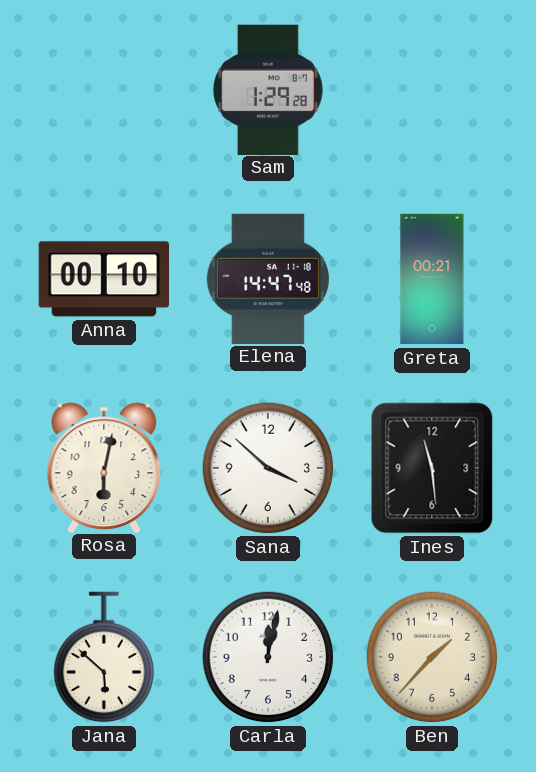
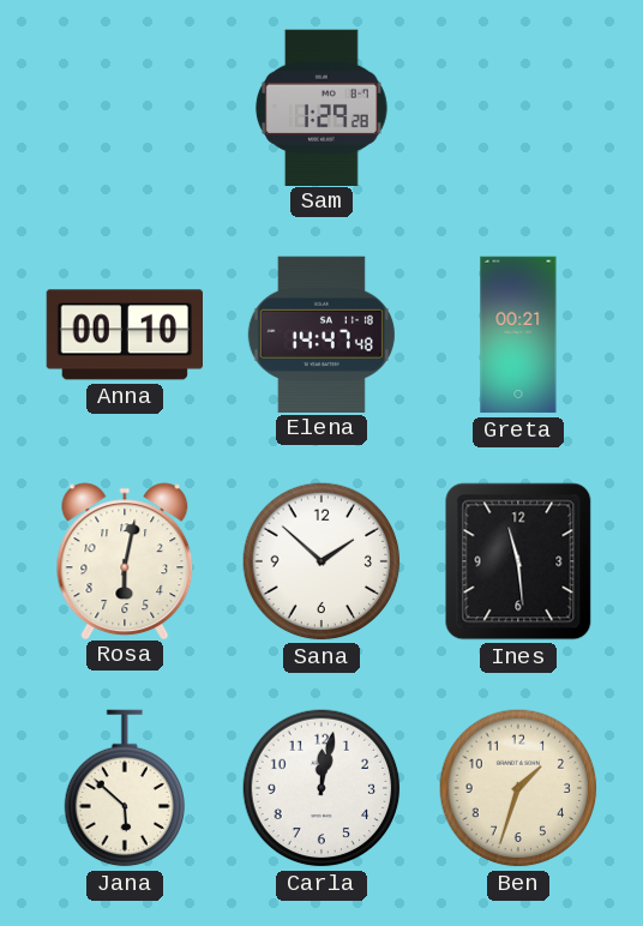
Sana: 3:52 -> 1:52
Ben: 1:37 -> 1:33
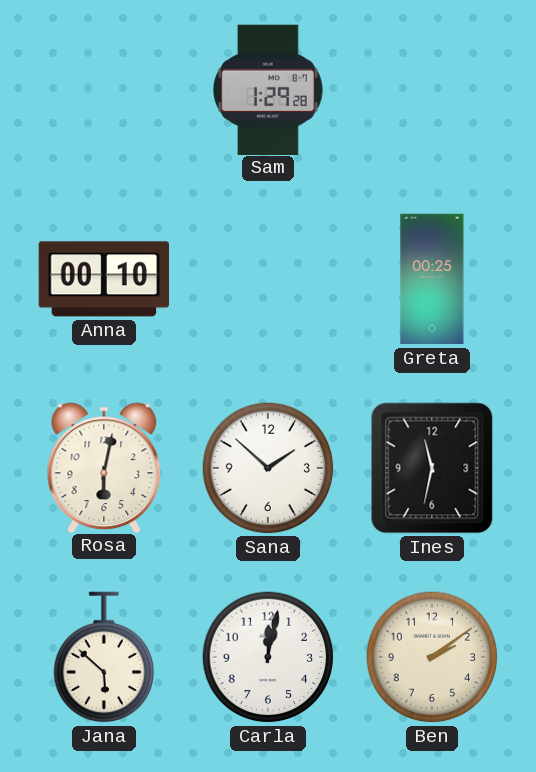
Elena: 14:47 -> none
Greta: 00:21 -> 00:25
Ines: 11:29 -> 11:32
Ben: 1:33 -> 2:09
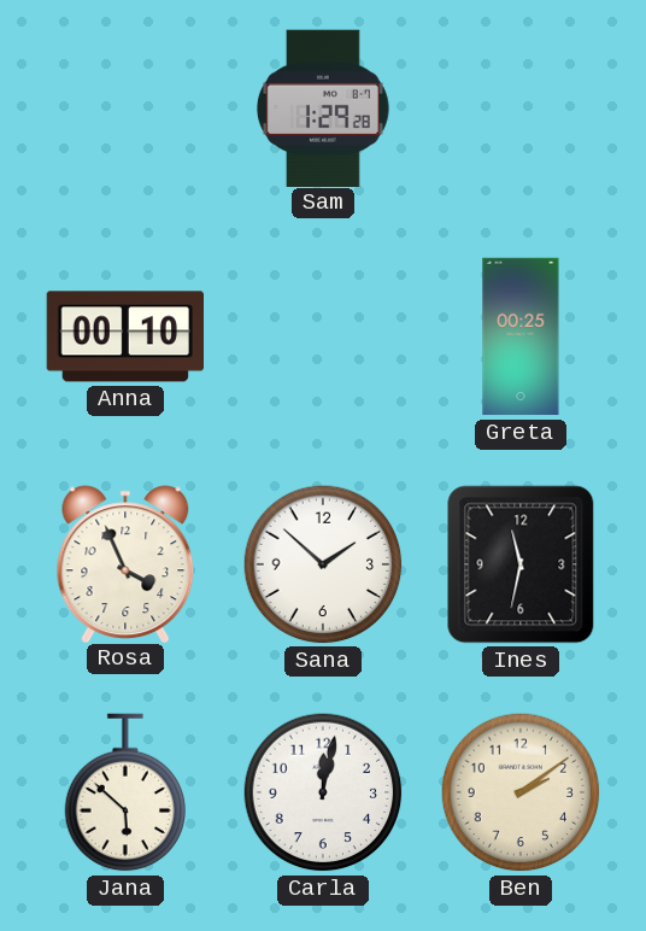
Rosa: 6:02 -> 3:56
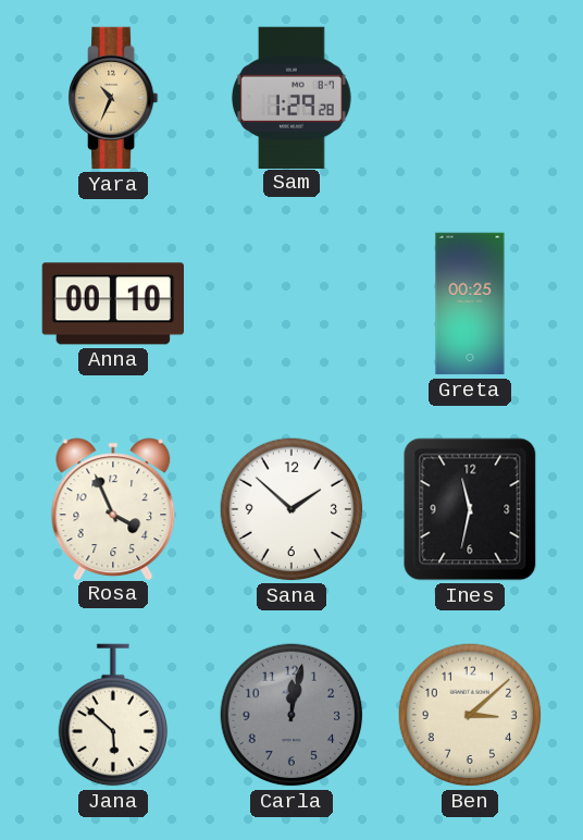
Yara: none -> 10:34
Carla dial: white -> grey
Ben: 2:09 -> 3:08
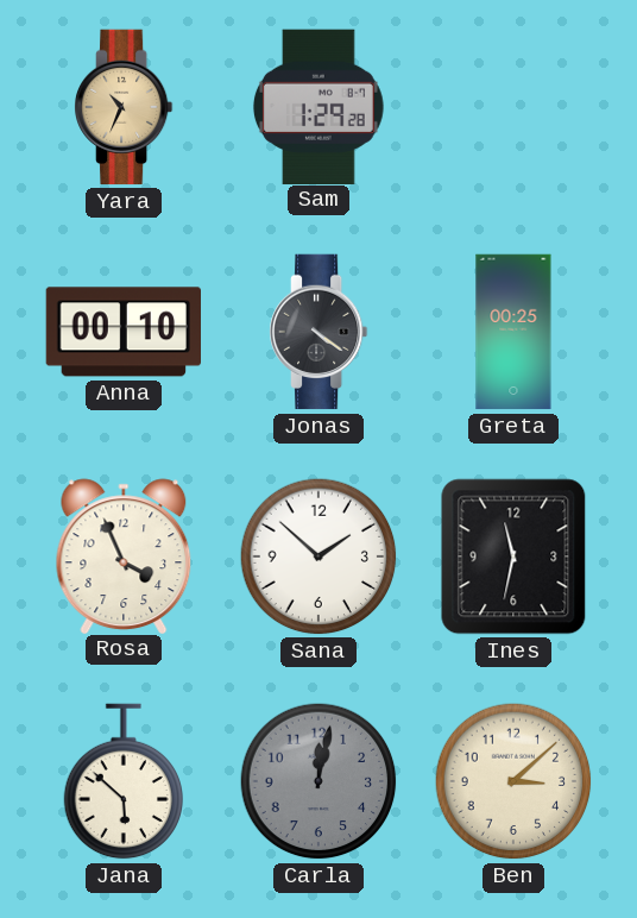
Jonas: none -> 4:21
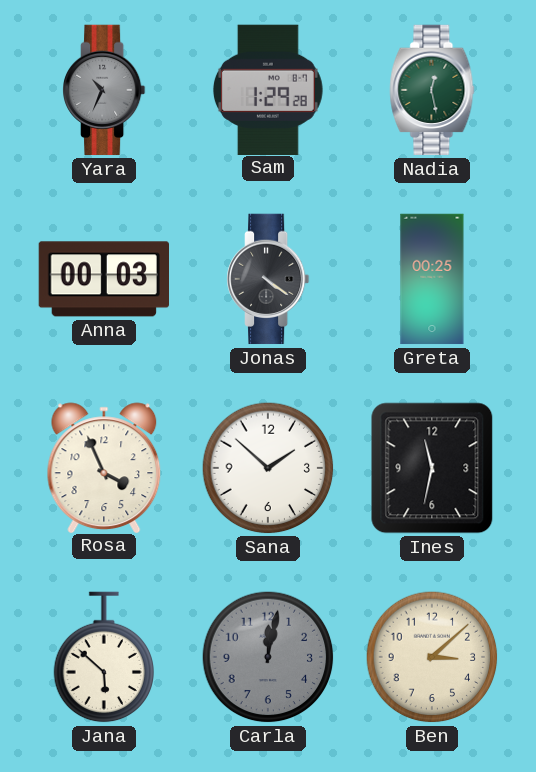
Yara dial: champagne -> grey
Nadia: none -> 12:28
Anna: 00:10 -> 00:03
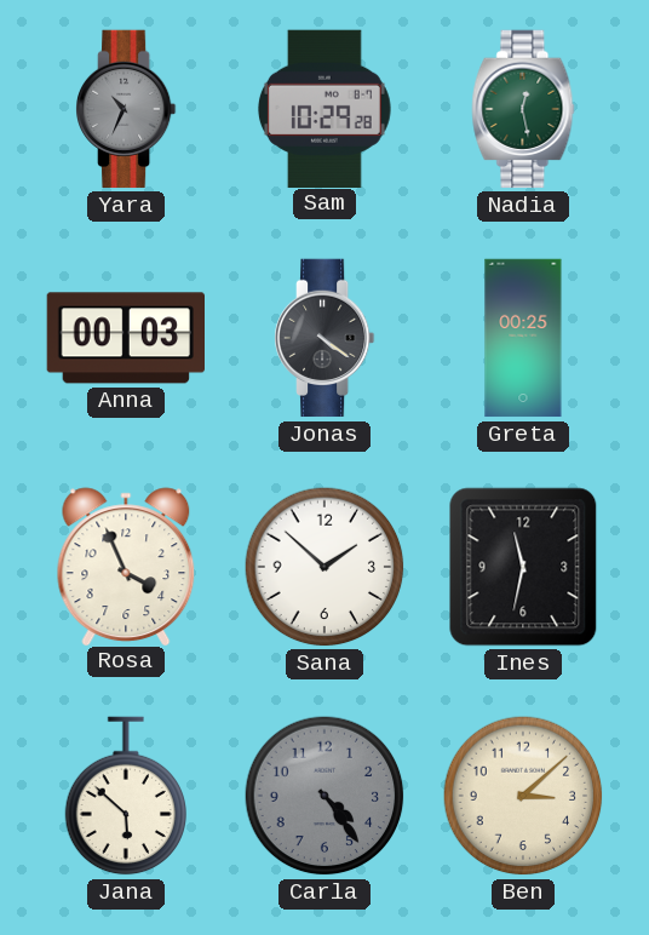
Sam: 1:29 -> 10:29
Carla: 12:02 -> 4:24
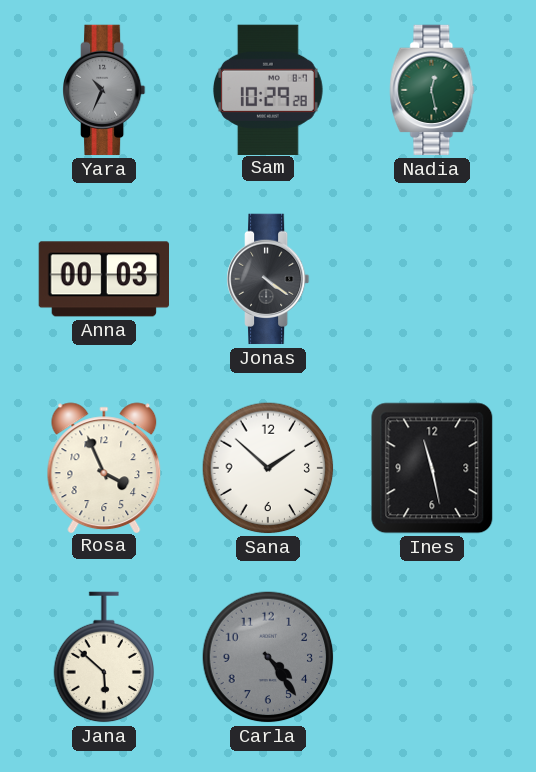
Greta: 00:25 -> none
Ines: 11:32 -> 11:28
Ben: 3:08 -> none
